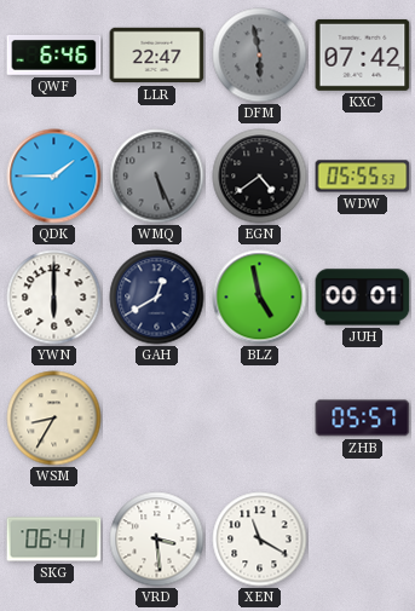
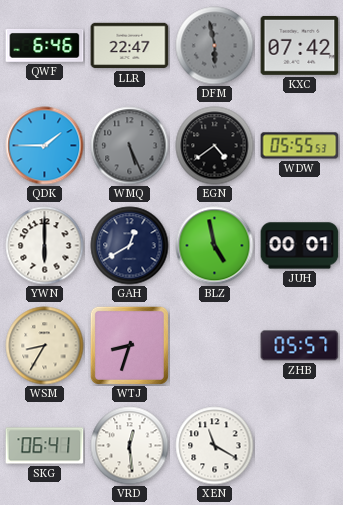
WTJ: none -> 8:33
VRD: 3:29 -> 12:29
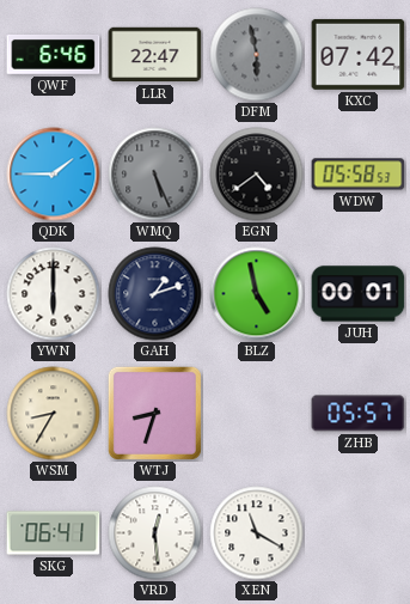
WDW: 05:55 -> 05:58
GAH: 12:40 -> 1:12
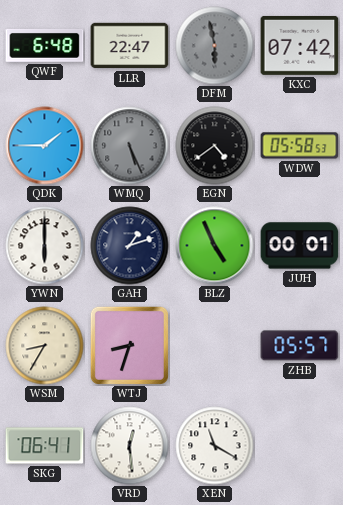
QWF: 6:46 -> 6:48
BLZ: 4:58 -> 4:56
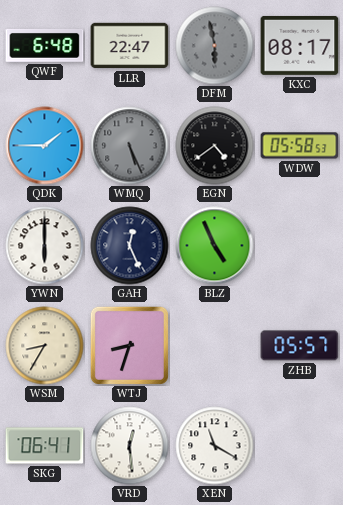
KXC: 07:42 -> 08:17
GAH: 1:12 -> 12:26
JUH: 00:01 -> none
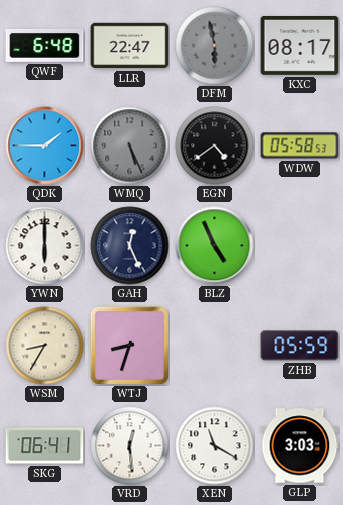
ZHB: 05:57 -> 05:59
GLP: none -> 3:03
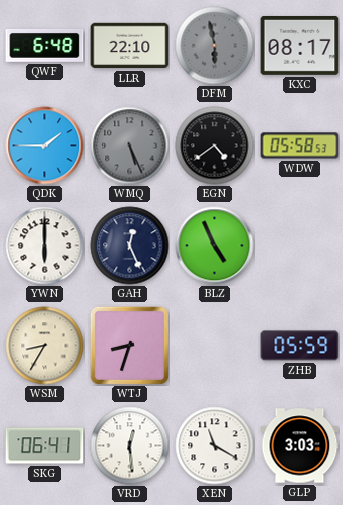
LLR: 22:47 -> 22:10
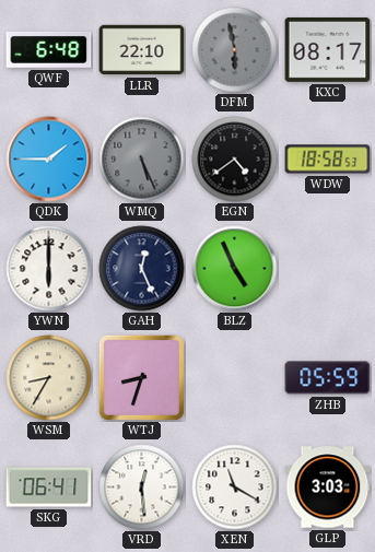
WDW: 05:58 -> 18:58
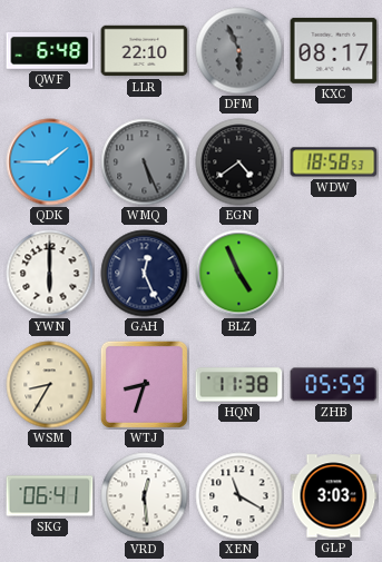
DFM: 5:58 -> 5:56
HQN: none -> 11:38
